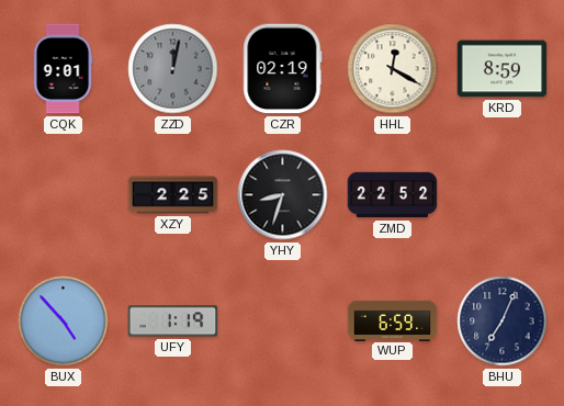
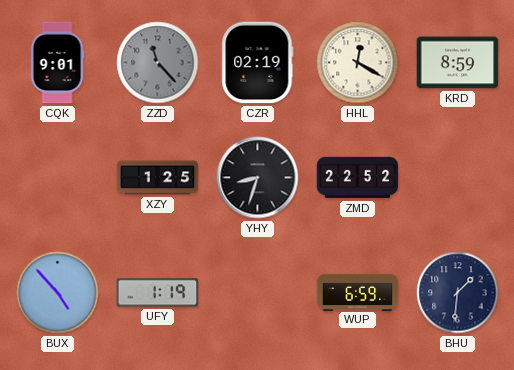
ZZD: 12:02 -> 11:23
XZY: 2:25 -> 1:25
BHU: 7:04 -> 1:31
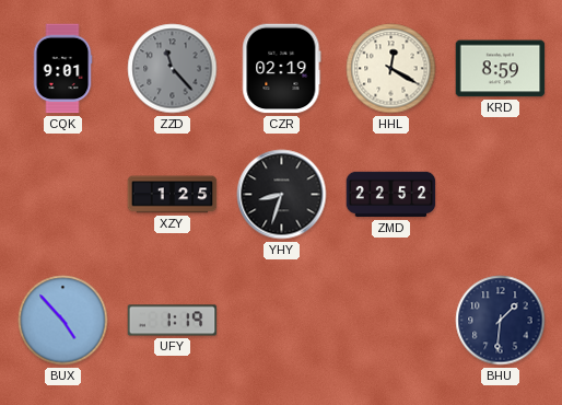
WUP: 6:59 -> none
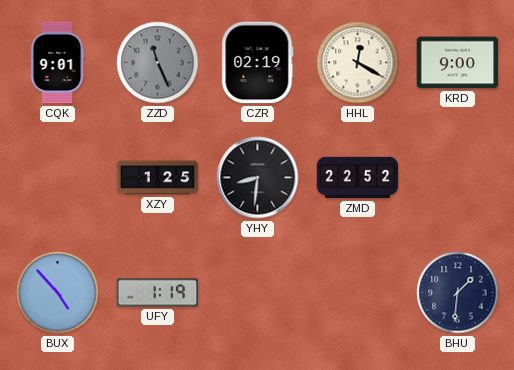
ZZD: 11:23 -> 11:26
KRD: 8:59 -> 9:00
YHY: 8:33 -> 8:31
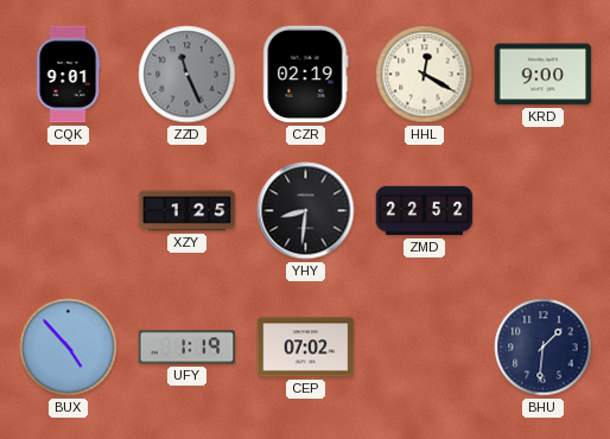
CEP: none -> 07:02
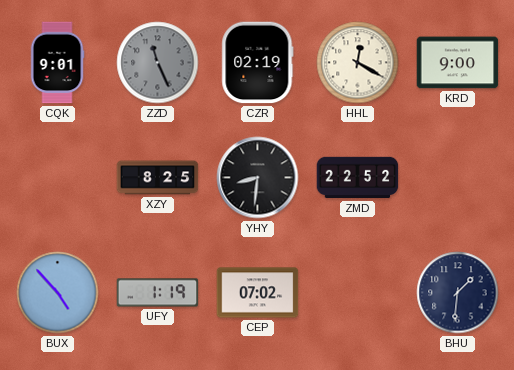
XZY: 1:25 -> 8:25
